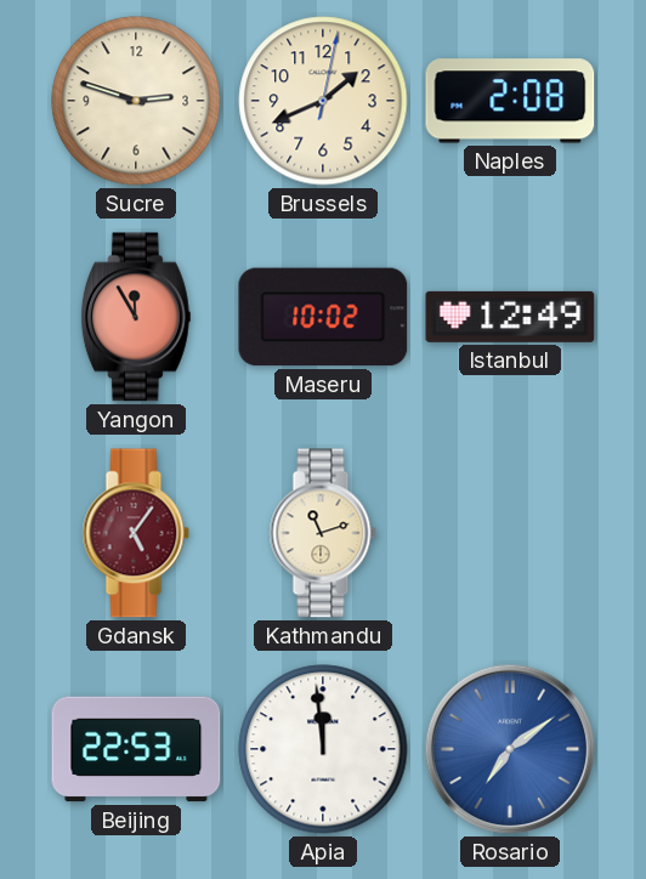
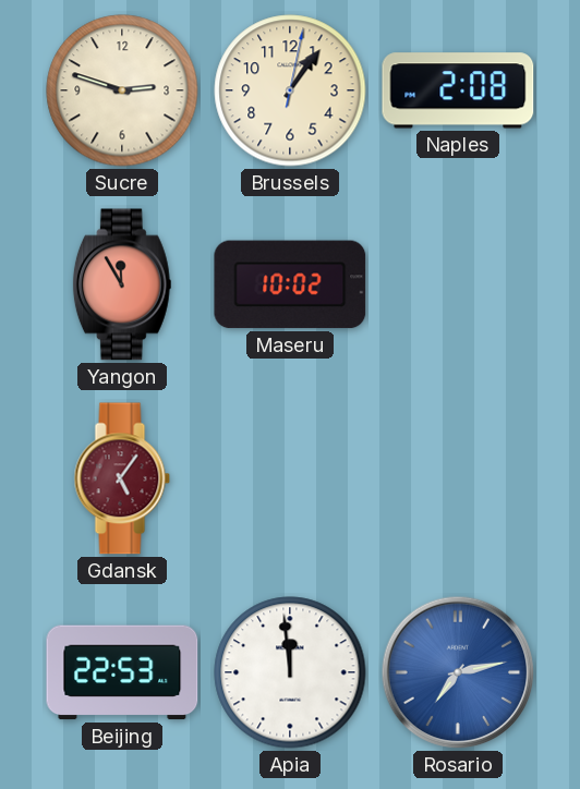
Brussels: 1:41 -> 1:06
Istanbul: 12:49 -> none
Kathmandu: 11:12 -> none
Rosario: 7:09 -> 7:13
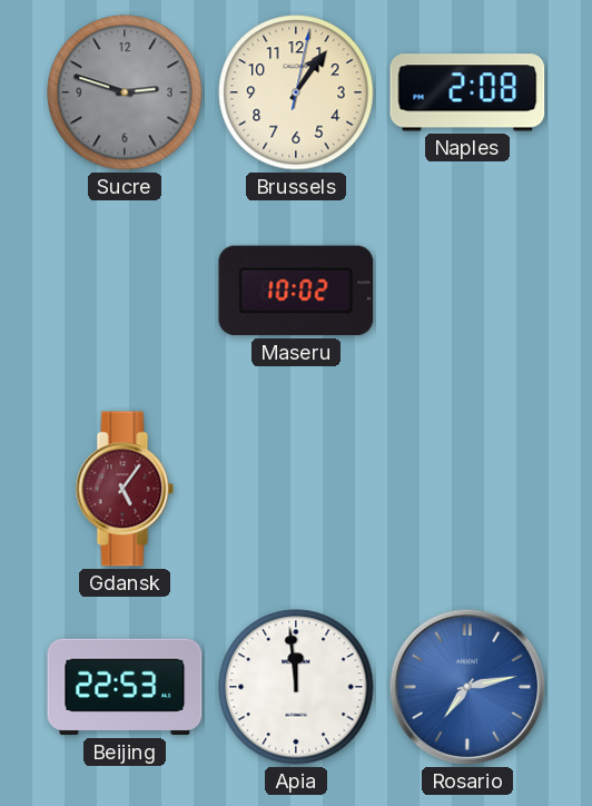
Sucre dial: cream -> grey
Yangon: 11:55 -> none
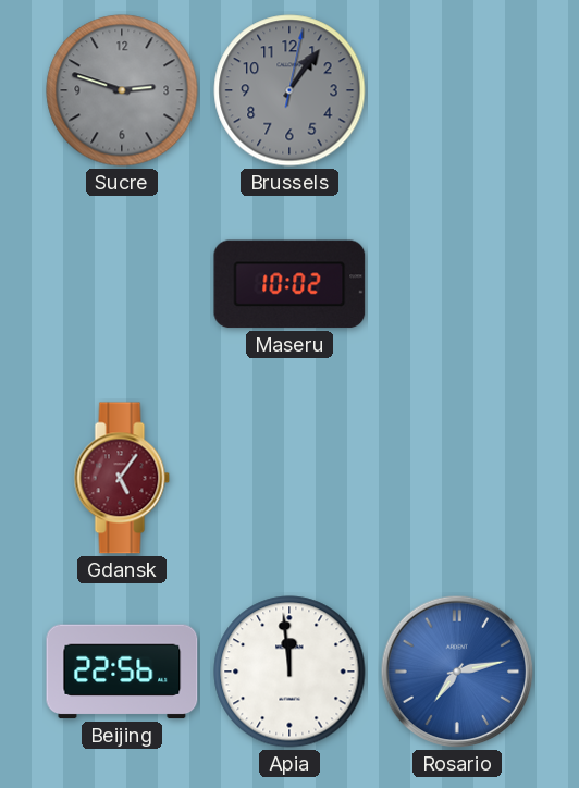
Brussels dial: cream -> grey
Naples: 2:08 -> none
Beijing: 22:53 -> 22:56
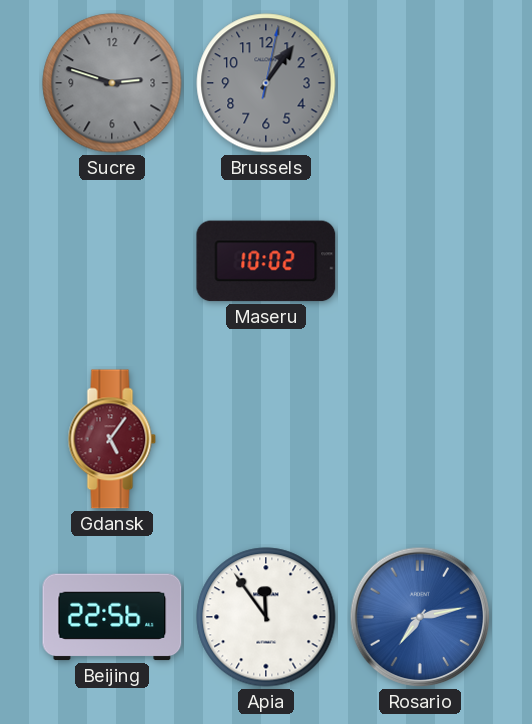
Apia: 11:59 -> 11:54
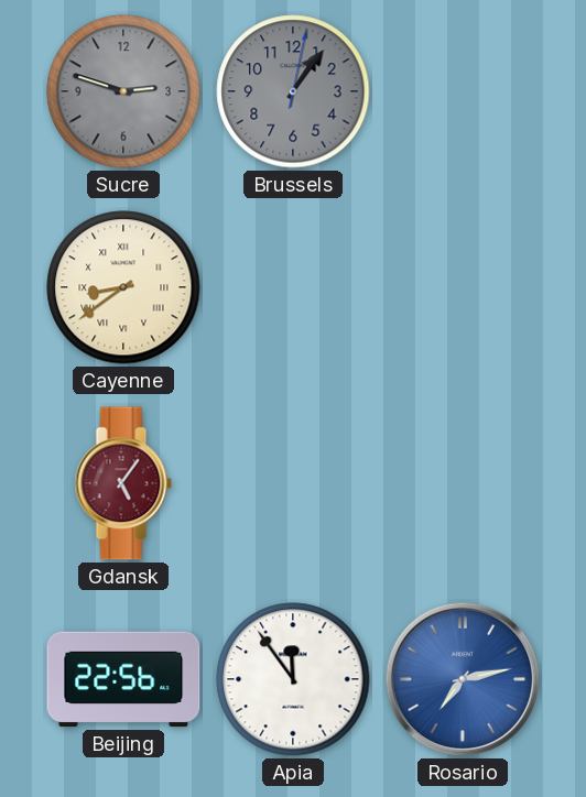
Cayenne: none -> 8:39
Maseru: 10:02 -> none
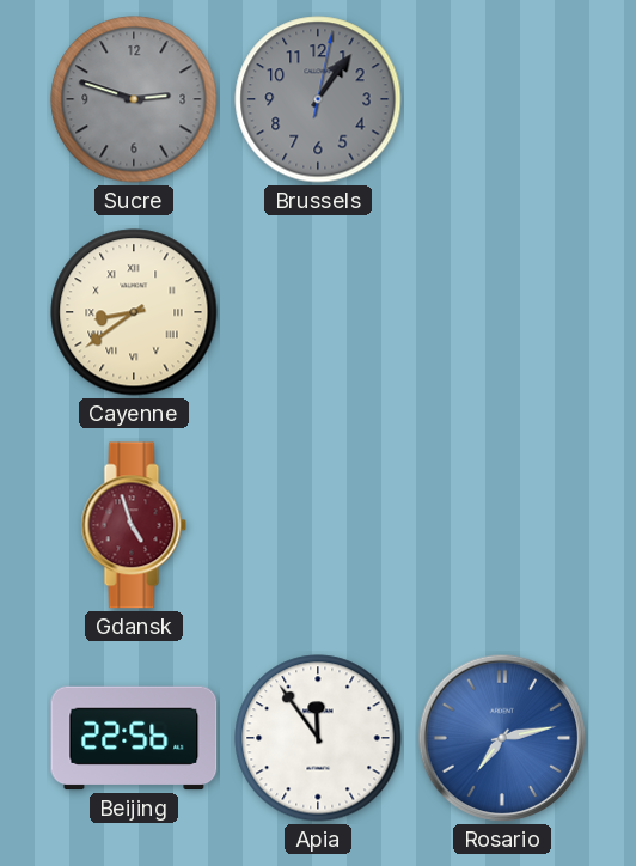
Gdansk: 5:06 -> 4:57
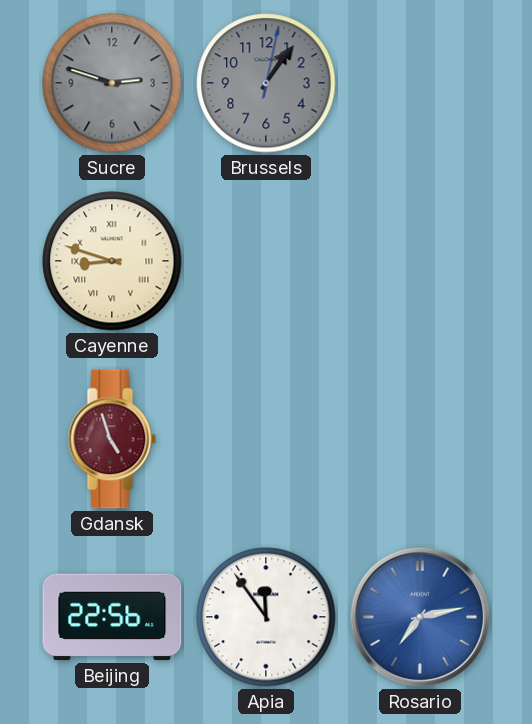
Cayenne: 8:39 -> 8:48
